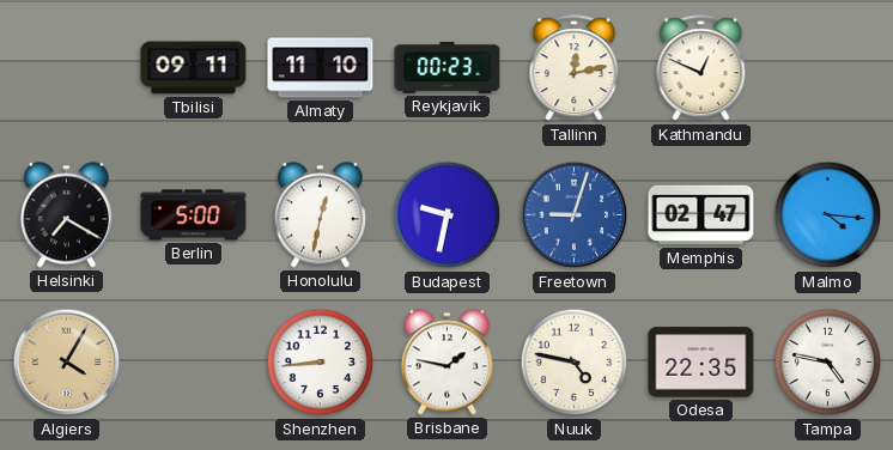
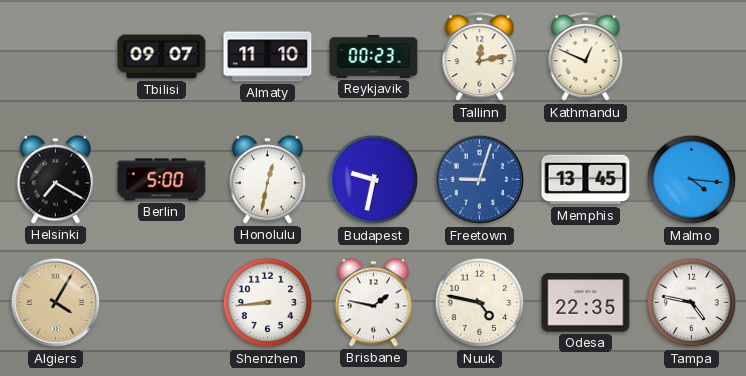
Tbilisi: 09:11 -> 09:07
Memphis: 02:47 -> 13:45
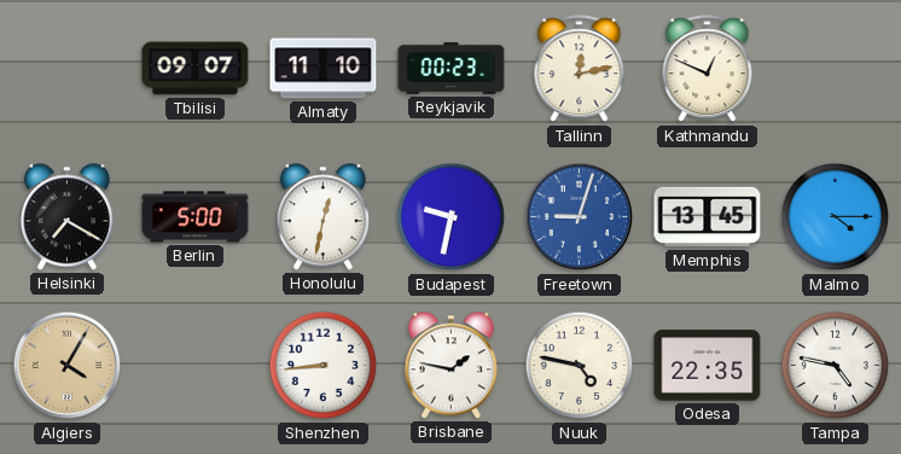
Malmo: 4:16 -> 4:15
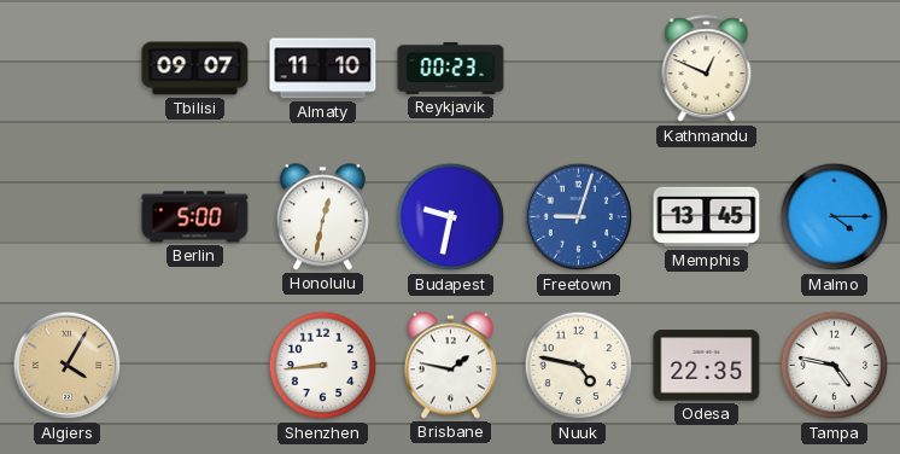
Tallinn: 12:13 -> none
Helsinki: 7:20 -> none
